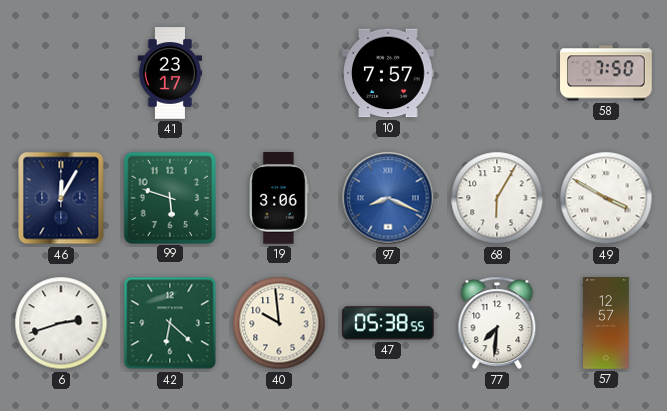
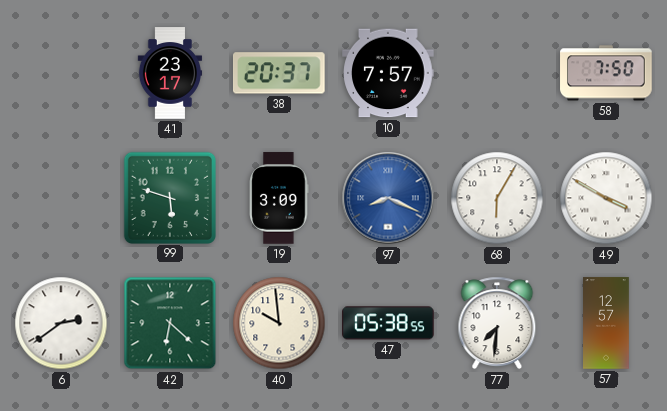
38: none -> 20:37
46: 12:05 -> none
19: 3:06 -> 3:09
6: 2:42 -> 2:39
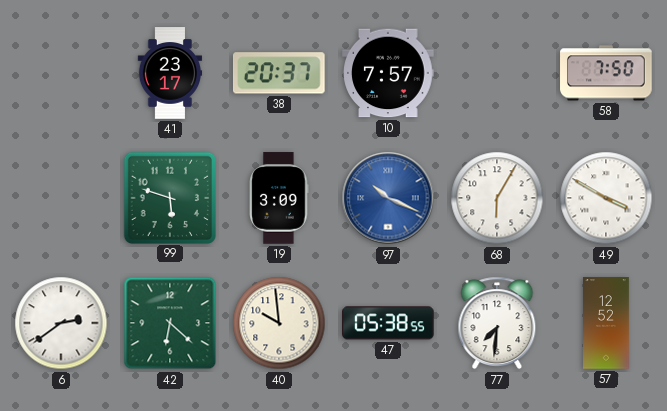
97: 8:19 -> 10:19
57: 12:57 -> 12:52
